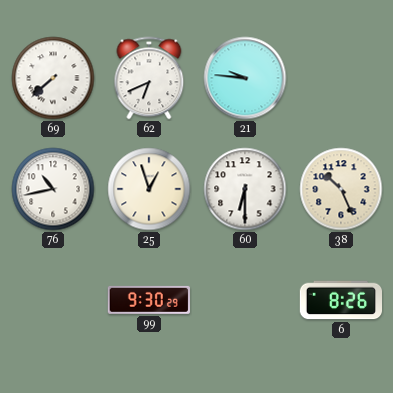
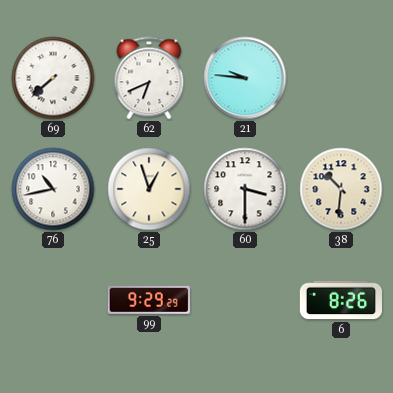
60: 6:30 -> 3:30
38: 10:26 -> 10:31
99: 9:30 -> 9:29
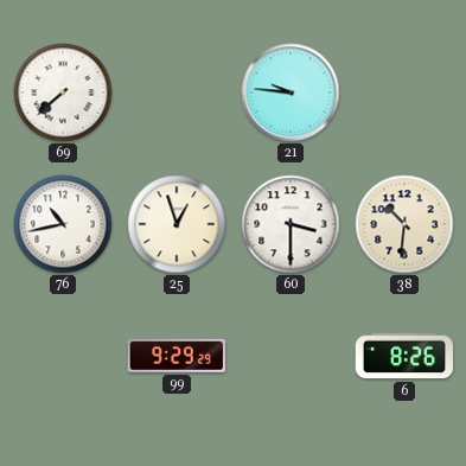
62: 6:41 -> none
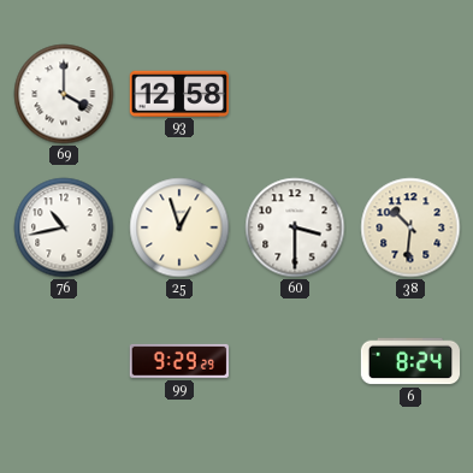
69: 7:38 -> 4:00
93: none -> 12:58
21: 9:46 -> none
6: 8:26 -> 8:24
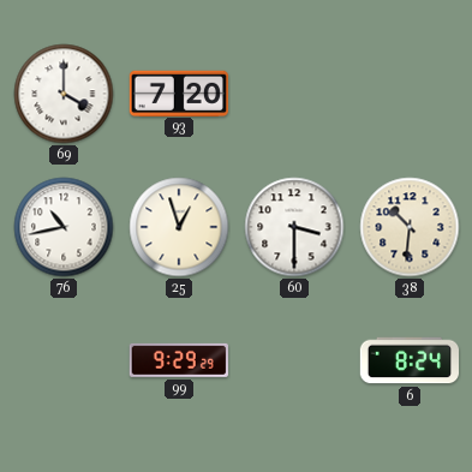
93: 12:58 -> 7:20
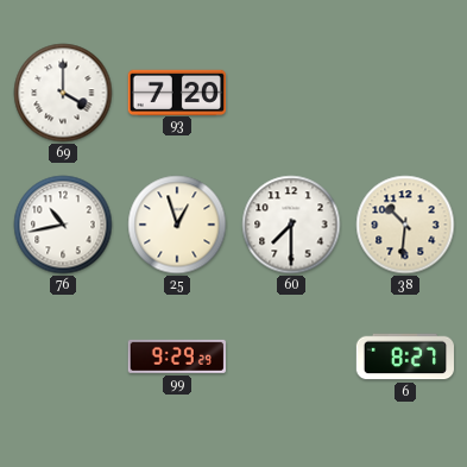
60: 3:30 -> 7:30
6: 8:24 -> 8:27
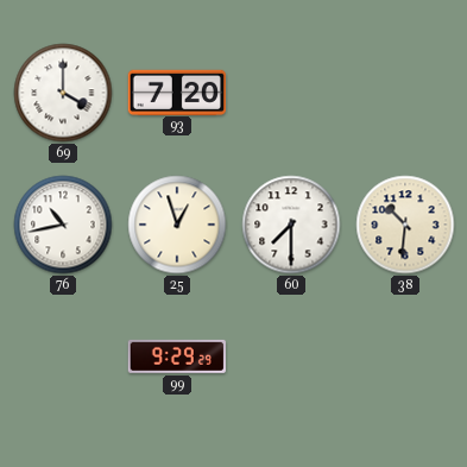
6: 8:27 -> none
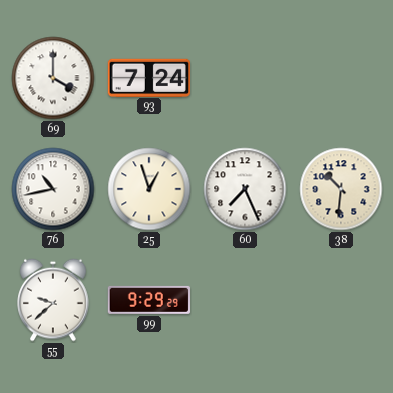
93: 7:20 -> 7:24
60: 7:30 -> 7:26
55: none -> 9:38
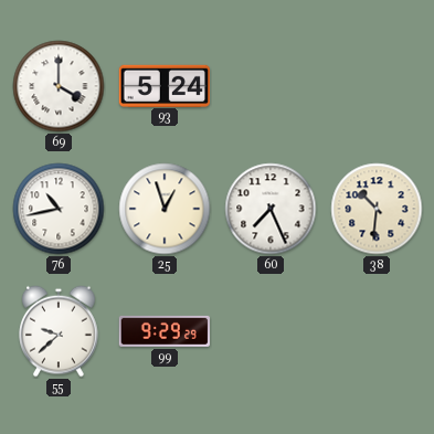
93: 7:24 -> 5:24
